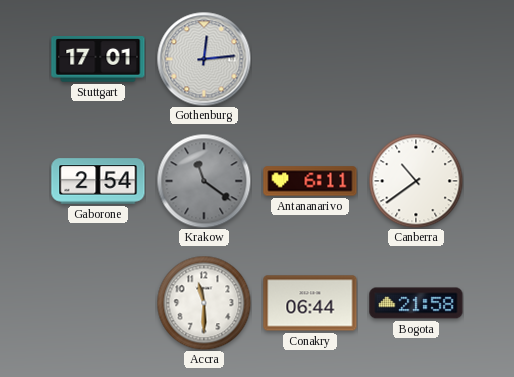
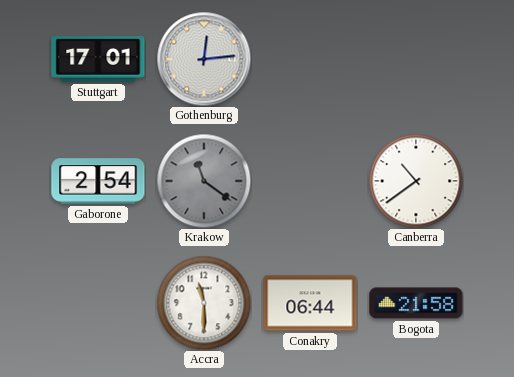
Antananarivo: 6:11 -> none
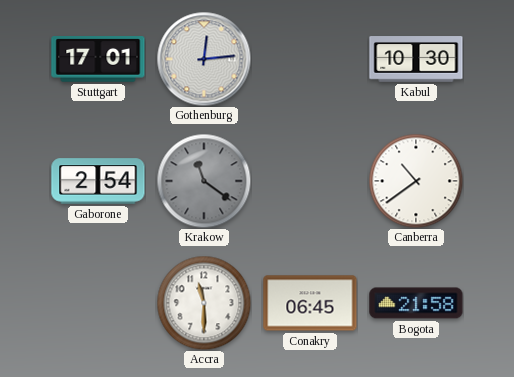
Kabul: none -> 10:30
Conakry: 06:44 -> 06:45
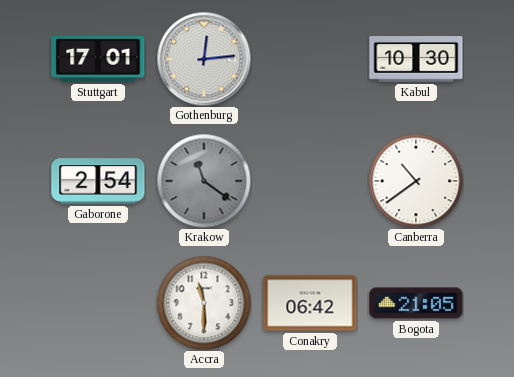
Conakry: 06:45 -> 06:42
Bogota: 21:58 -> 21:05
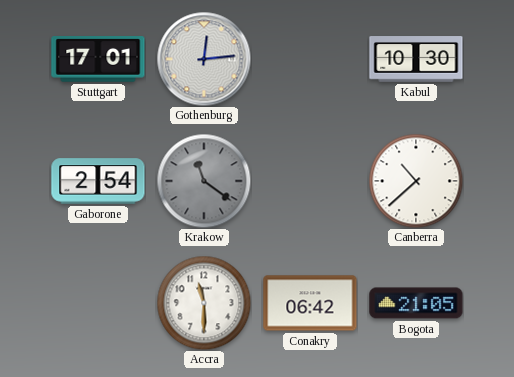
Canberra: 10:39 -> 10:38
